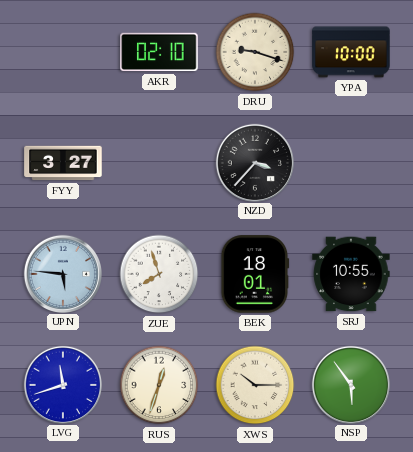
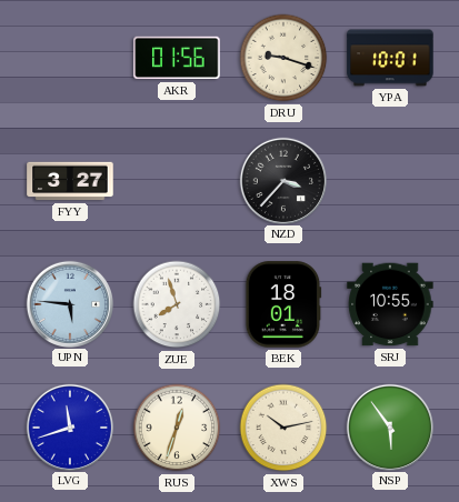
AKR: 02:10 -> 01:56
YPA: 10:00 -> 10:01
XWS: 10:15 -> 10:13
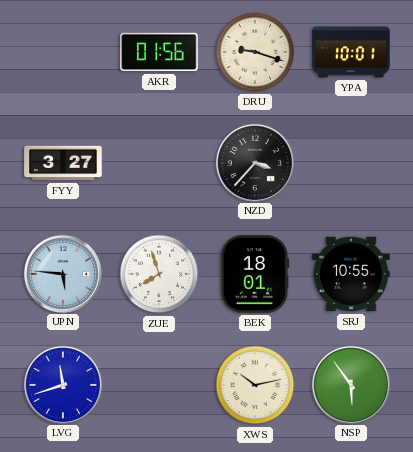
RUS: 12:33 -> none
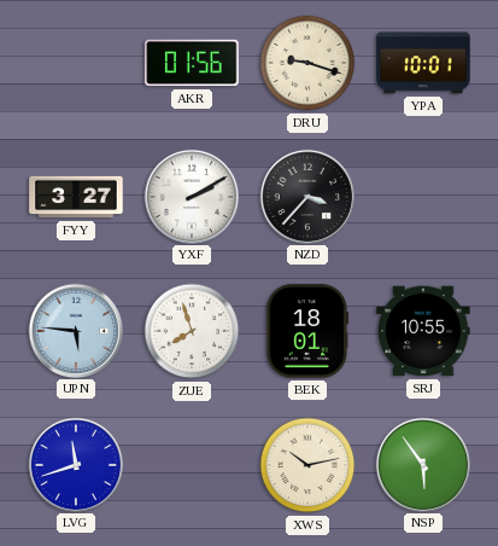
YXF: none -> 2:10
